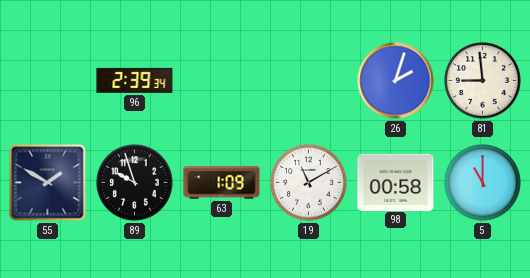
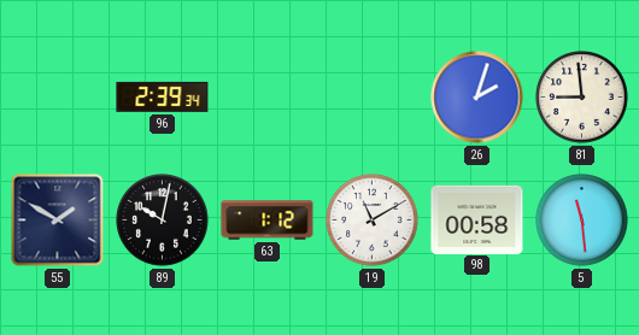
89: 9:57 -> 10:02
63: 1:09 -> 1:12
5: 11:00 -> 11:29
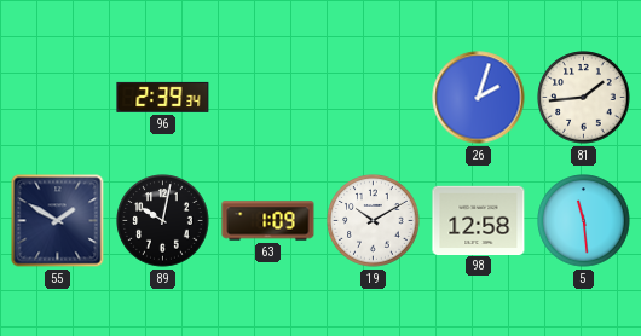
81: 8:59 -> 1:44
63: 1:12 -> 1:09
19: 11:10 -> 10:10
98: 00:58 -> 12:58
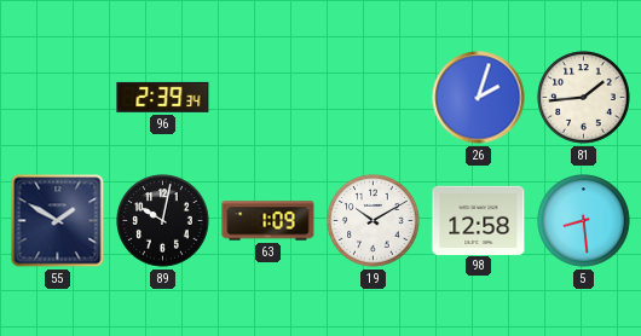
5: 11:29 -> 8:29
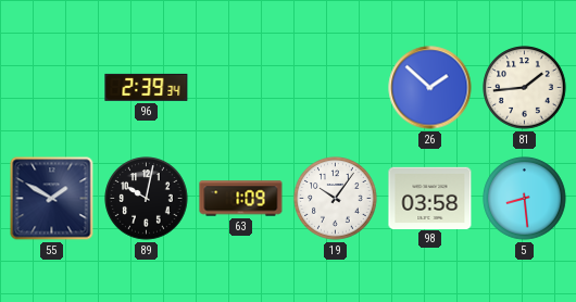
26: 2:03 -> 1:52
19: 10:10 -> 10:06
98: 12:58 -> 03:58
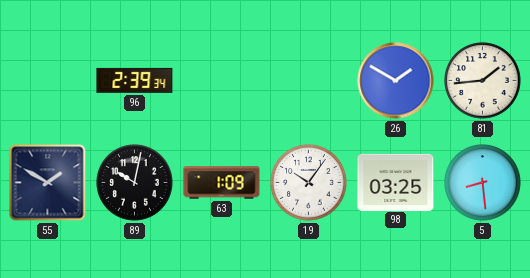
26: 1:52 -> 1:50
98: 03:58 -> 03:25
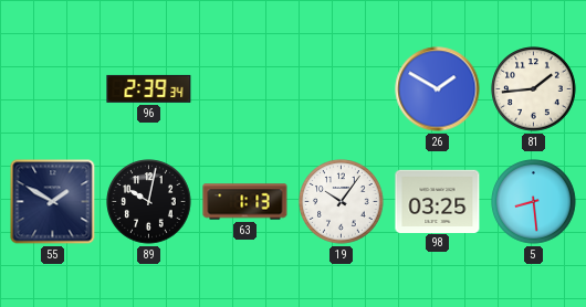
63: 1:09 -> 1:13
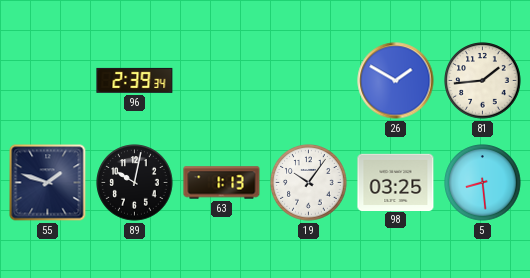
55: 1:50 -> 1:48
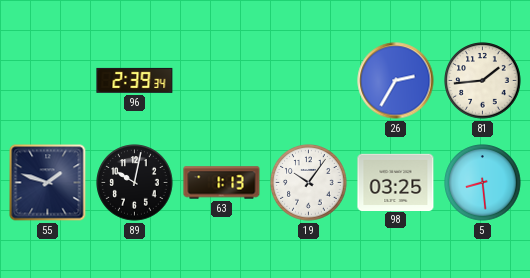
26: 1:50 -> 2:35
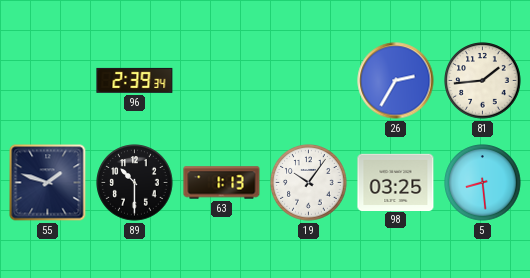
89: 10:02 -> 10:30
